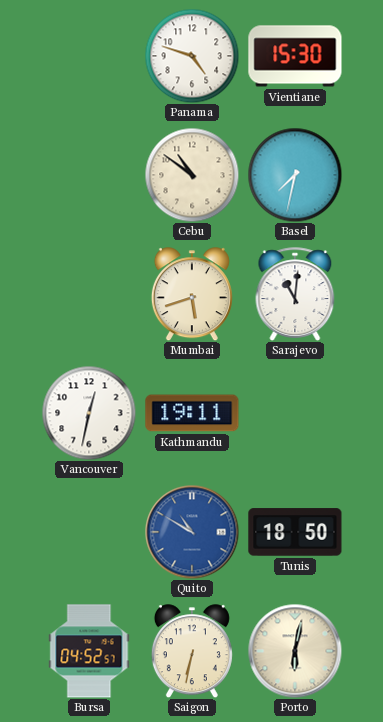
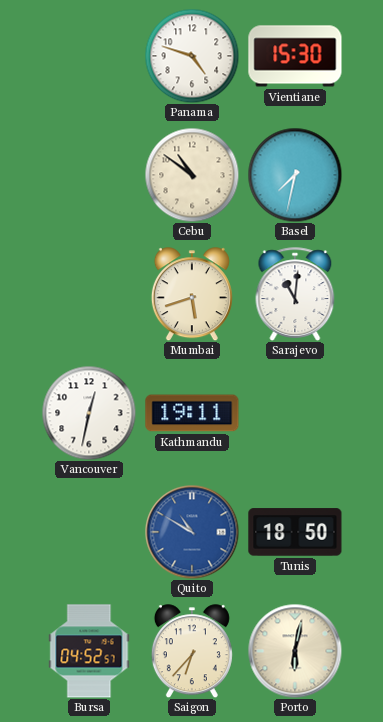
Saigon: 6:32 -> 6:37
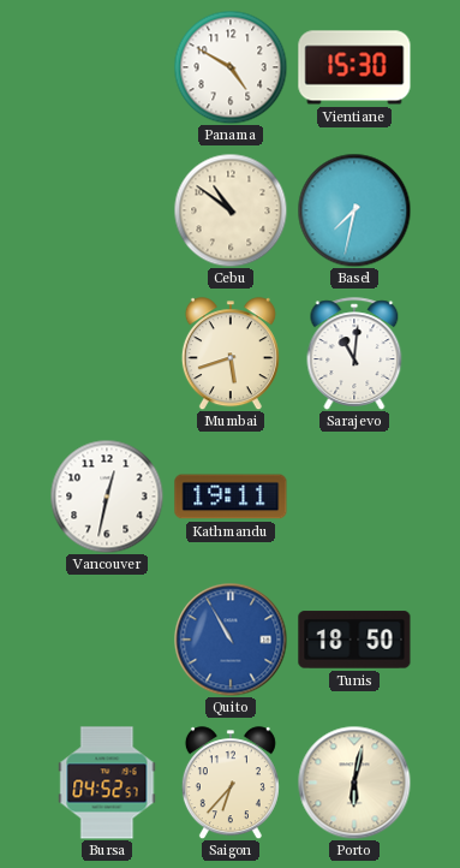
Panama: 4:48 -> 4:50
Quito: 10:50 -> 10:55
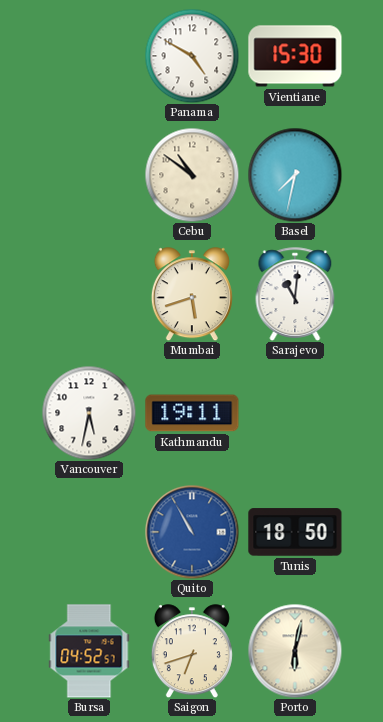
Vancouver: 12:32 -> 5:32
Saigon: 6:37 -> 6:42
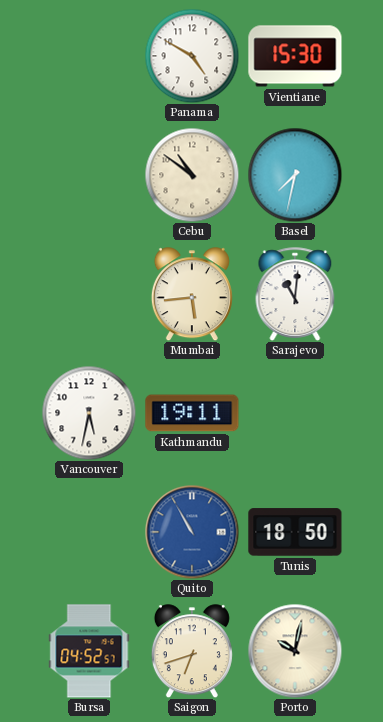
Mumbai: 5:42 -> 5:44
Porto: 6:02 -> 10:02
